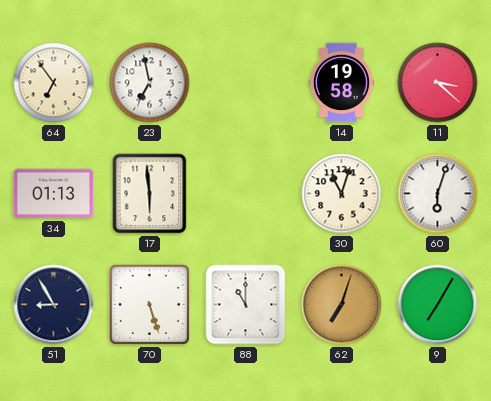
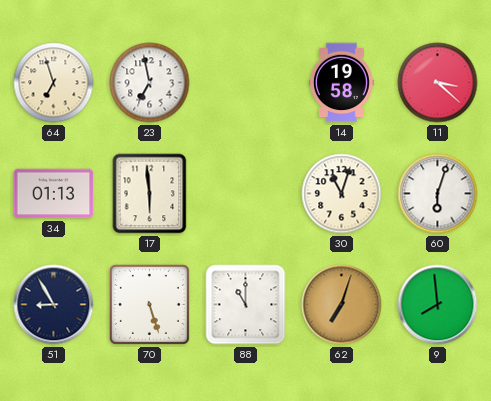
64: 6:54 -> 6:57
9: 7:05 -> 7:59
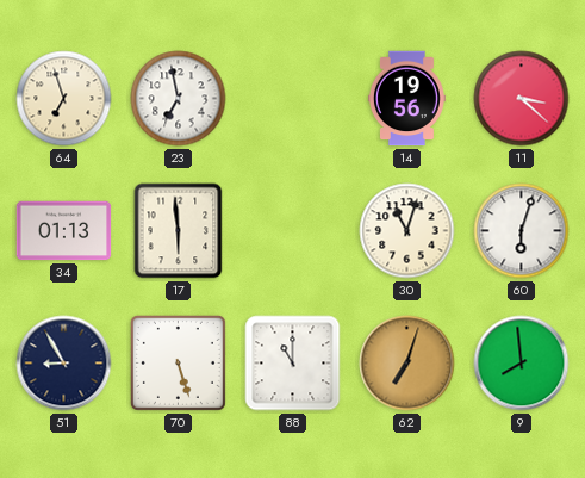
14: 19:58 -> 19:56
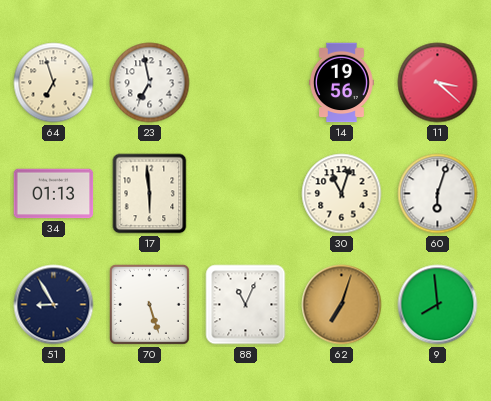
88: 11:00 -> 11:04
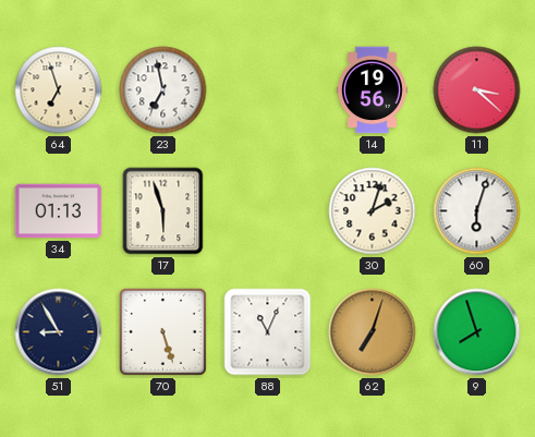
17: 5:59 -> 5:57
30: 11:03 -> 2:03
9: 7:59 -> 7:57
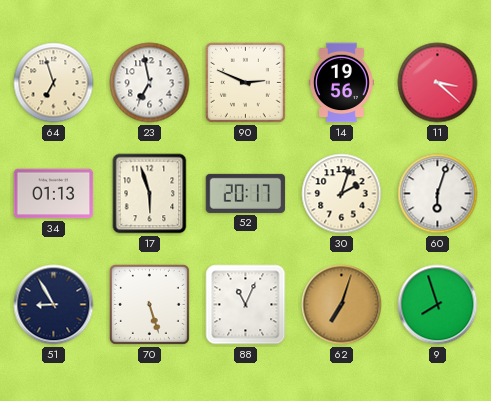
90: none -> 2:49
52: none -> 20:17
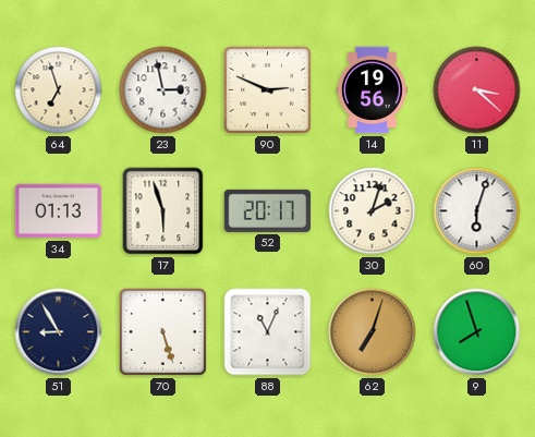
23: 6:58 -> 2:58
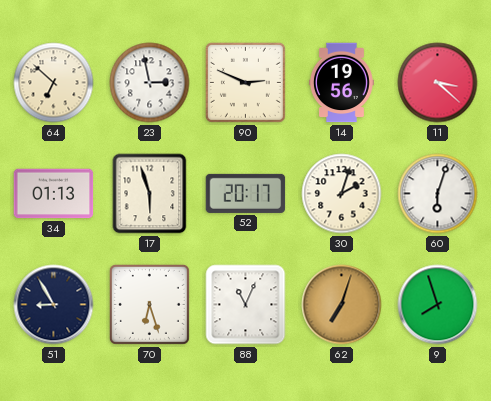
64: 6:57 -> 6:52
70: 5:27 -> 6:27
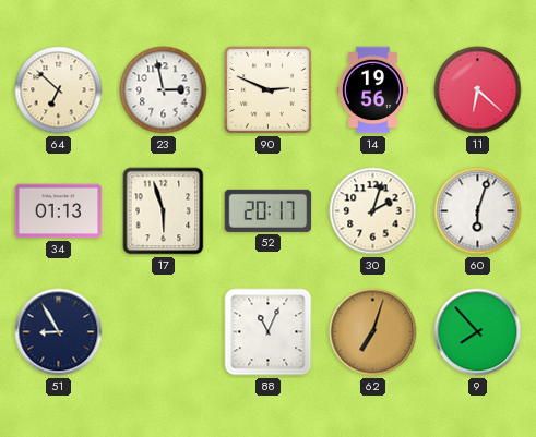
11: 3:22 -> 6:22
70: 6:27 -> none
9: 7:57 -> 7:53
